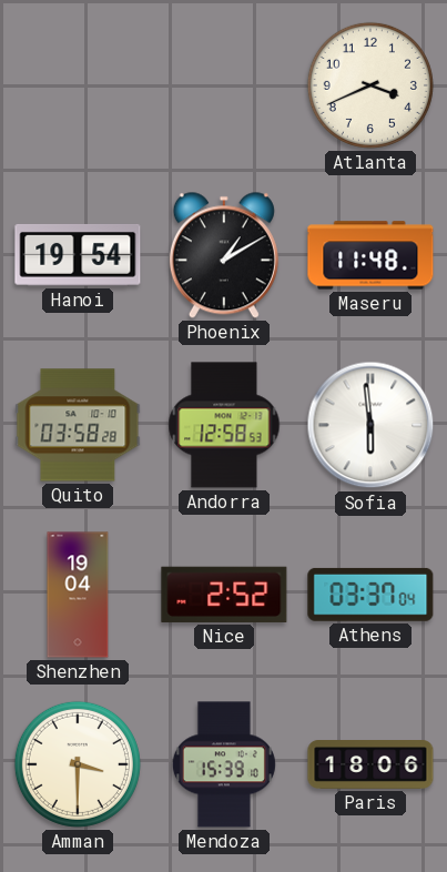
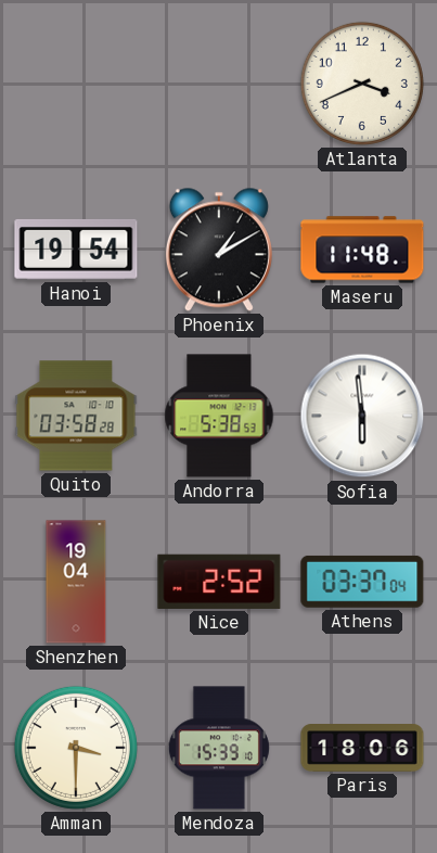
Andorra: 12:58 -> 5:38
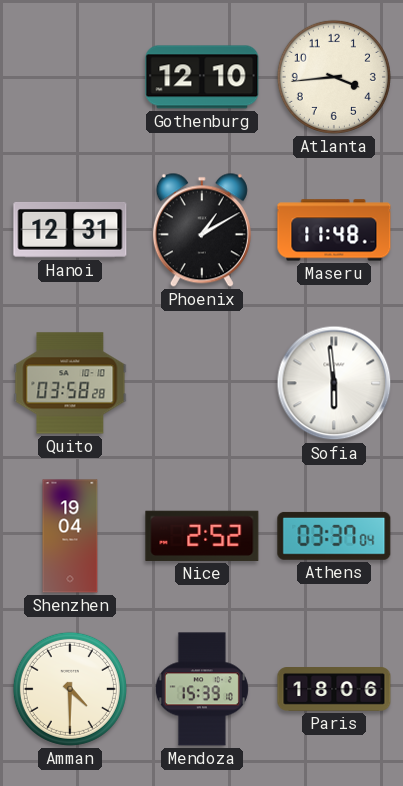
Gothenburg: none -> 12:10
Atlanta: 3:41 -> 3:44
Hanoi: 19:54 -> 12:31
Andorra: 5:38 -> none
Amman: 3:30 -> 4:30
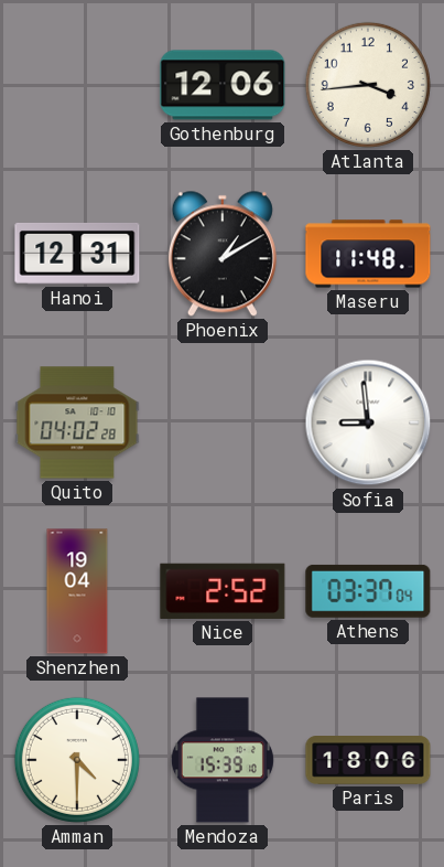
Gothenburg: 12:10 -> 12:06
Quito: 03:58 -> 04:02
Sofia: 5:59 -> 8:59
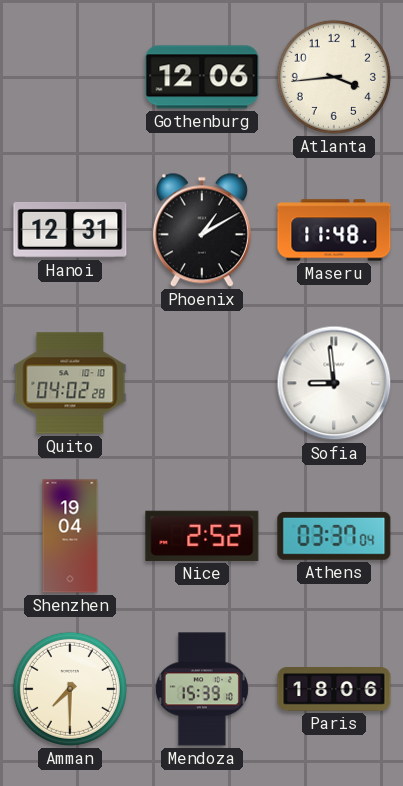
Amman: 4:30 -> 7:30
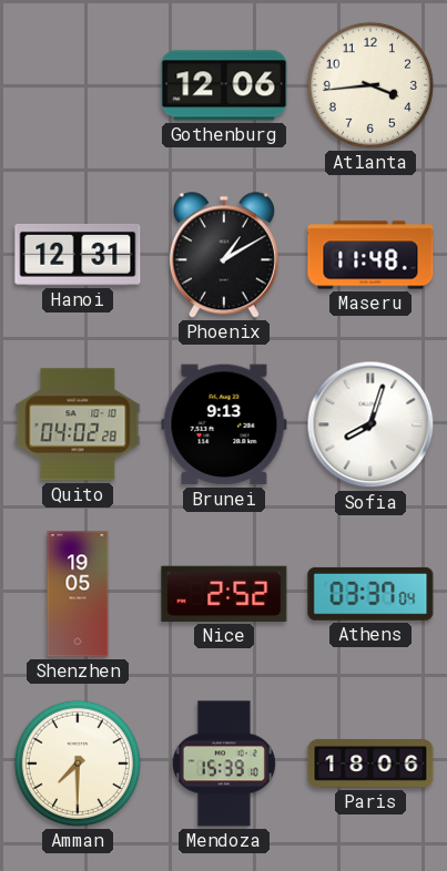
Brunei: none -> 9:13
Sofia: 8:59 -> 8:03
Shenzhen: 19:04 -> 19:05
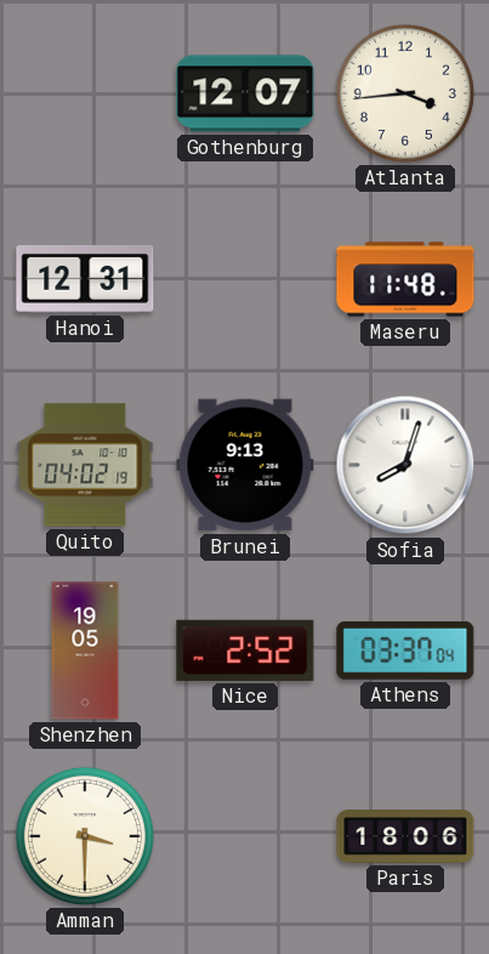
Gothenburg: 12:06 -> 12:07
Phoenix: 1:10 -> none
Quito: 04:02:28 -> 04:02:19
Amman: 7:30 -> 3:30
Mendoza: 15:39 -> none
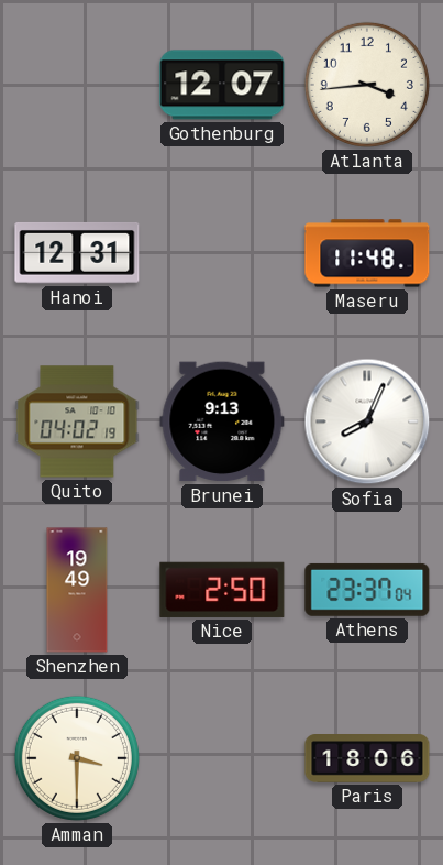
Sofia: 8:03 -> 8:04
Shenzhen: 19:05 -> 19:49
Nice: 2:52 -> 2:50
Athens: 03:37 -> 23:37
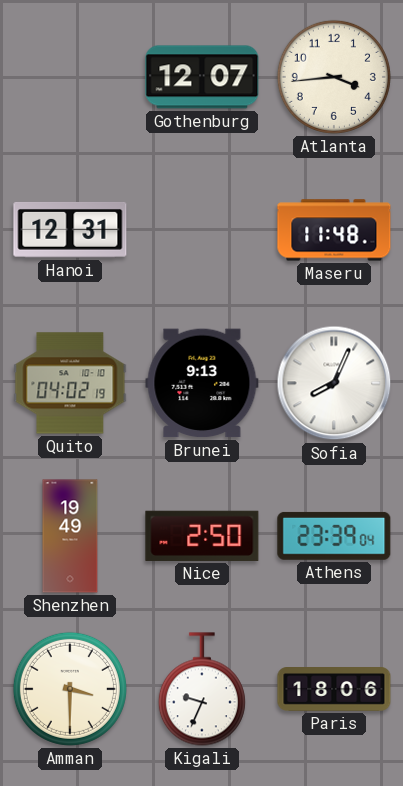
Athens: 23:37 -> 23:39
Kigali: none -> 9:34
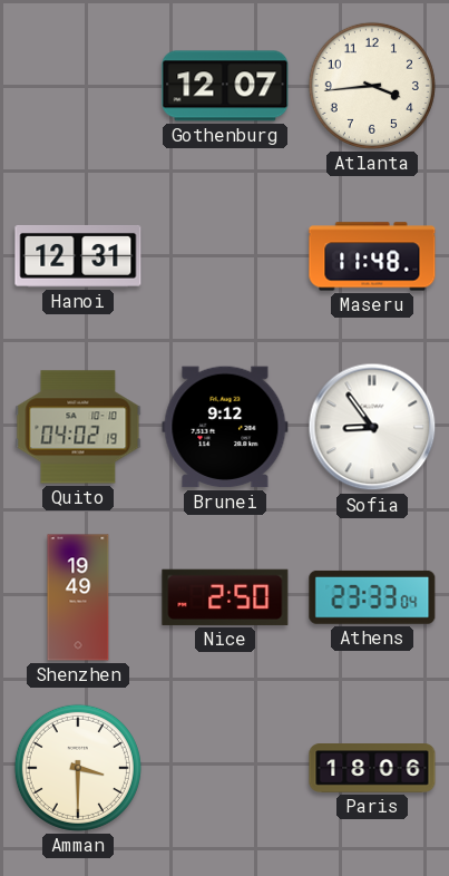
Brunei: 9:13 -> 9:12
Sofia: 8:04 -> 8:54
Athens: 23:39 -> 23:33
Kigali: 9:34 -> none
